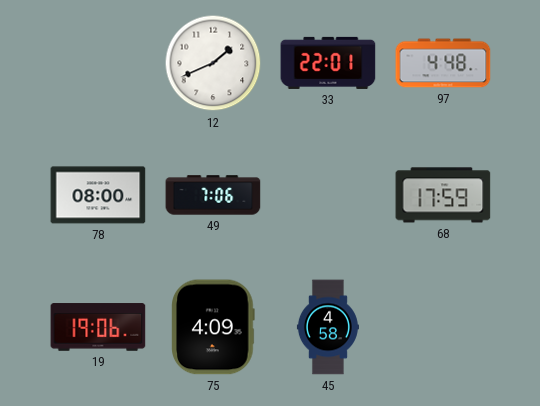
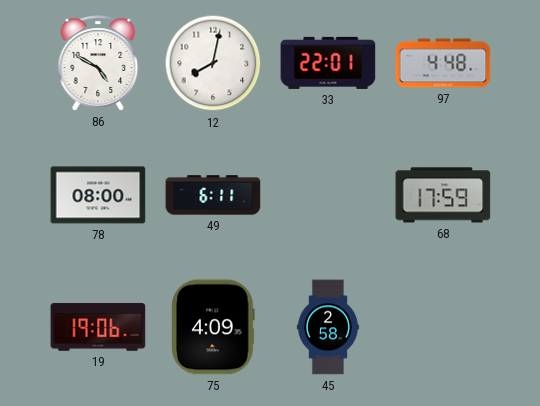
86: none -> 4:50
12: 1:41 -> 8:02
49: 7:06 -> 6:11
45: 4:58 -> 2:58
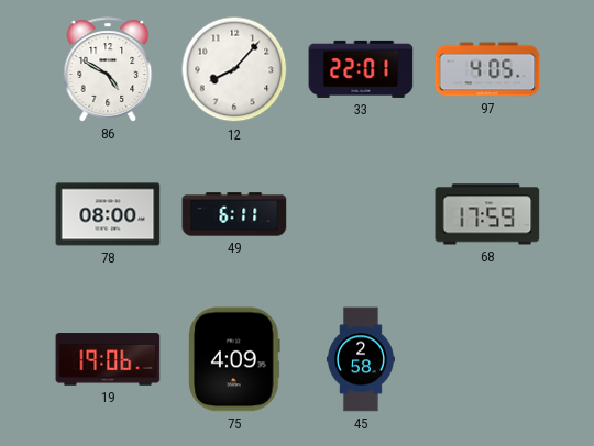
12: 8:02 -> 8:07
97: 4:48 -> 4:05
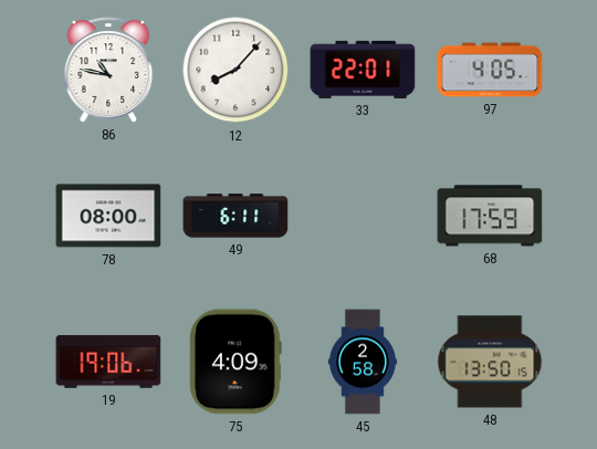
86: 4:50 -> 10:47
48: none -> 13:50
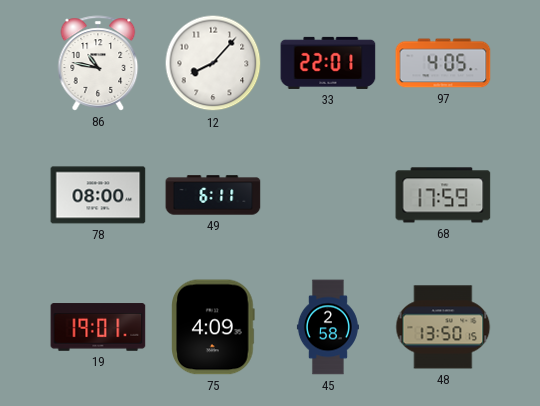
19: 19:06 -> 19:01
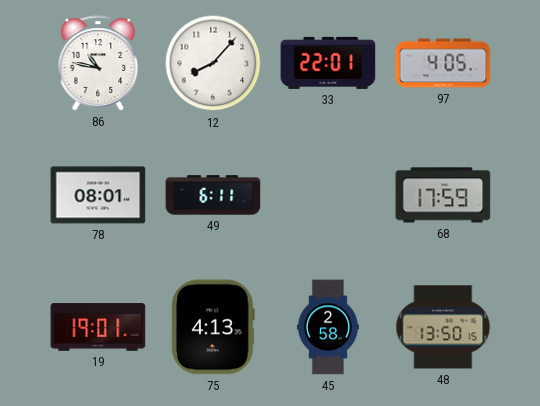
78: 08:00 -> 08:01
75: 4:09 -> 4:13
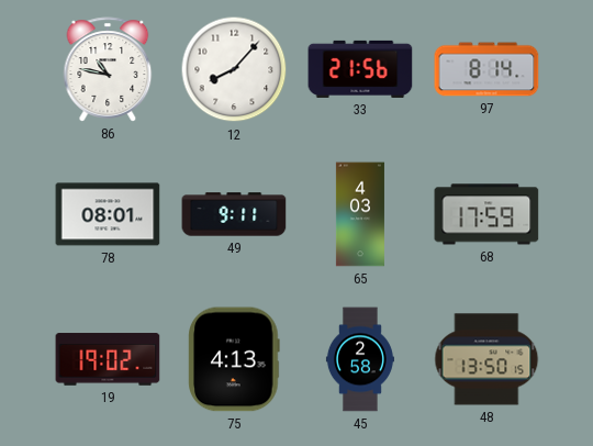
33: 22:01 -> 21:56
97: 4:05 -> 8:14
49: 6:11 -> 9:11
65: none -> 4:03
19: 19:01 -> 19:02
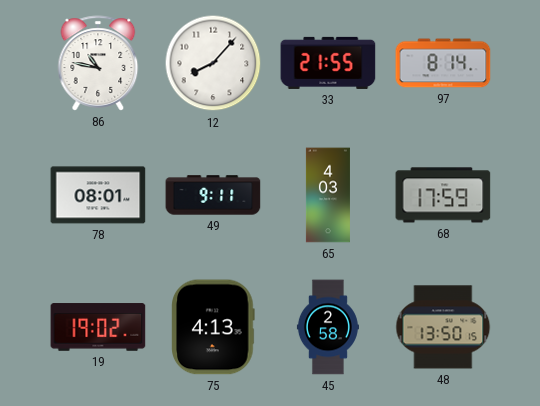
33: 21:56 -> 21:55
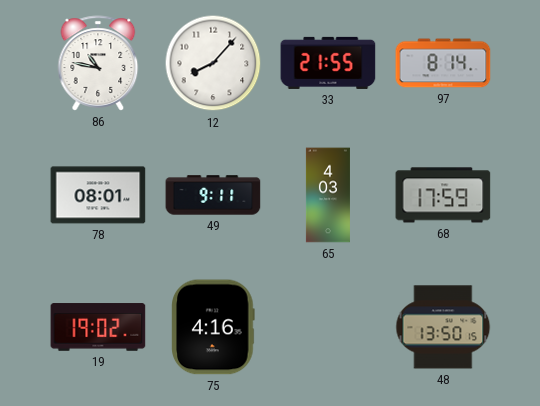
75: 4:13 -> 4:16
45: 2:58 -> none
